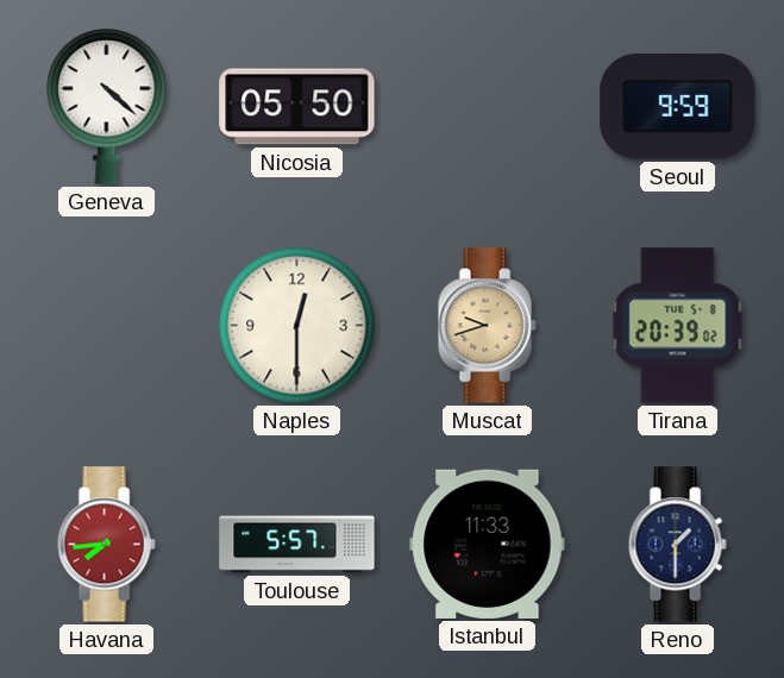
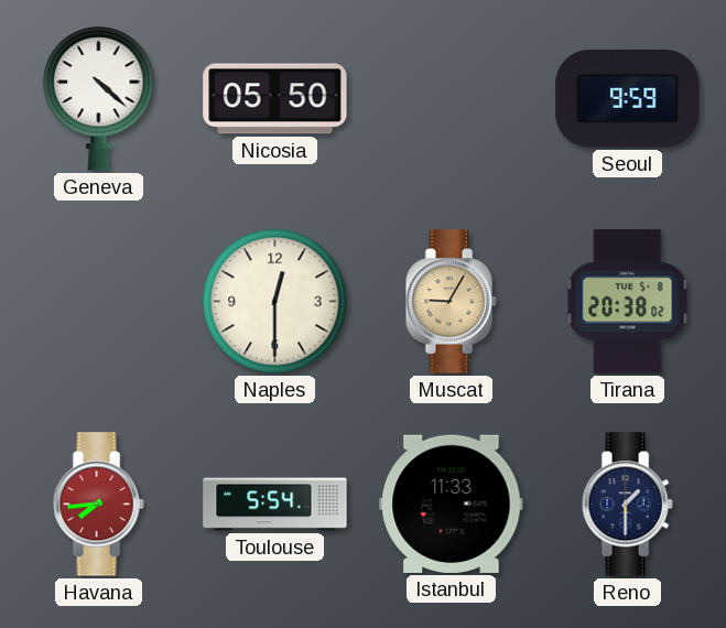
Muscat: 9:42 -> 9:05
Tirana: 20:39 -> 20:38
Toulouse: 5:57 -> 5:54
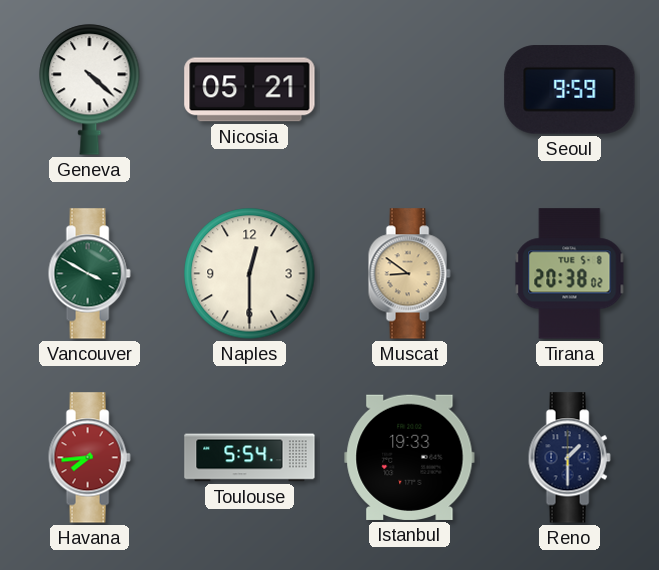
Nicosia: 05:50 -> 05:21
Vancouver: none -> 3:50
Muscat: 9:05 -> 8:51
Istanbul: 11:33 -> 19:33
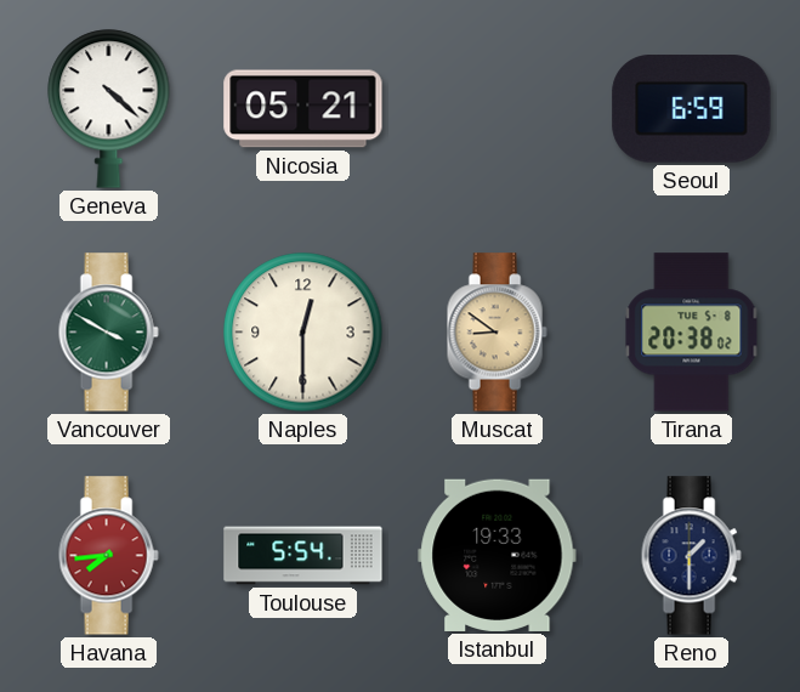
Seoul: 9:59 -> 6:59
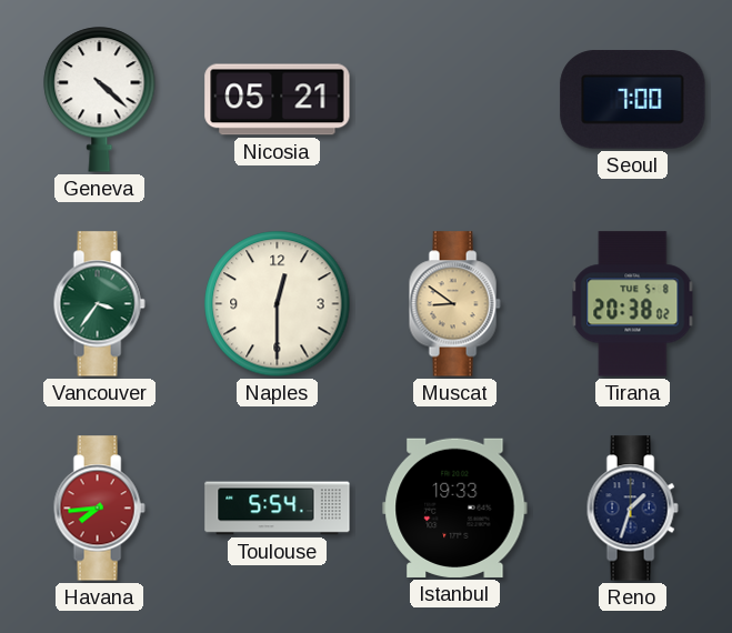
Seoul: 6:59 -> 7:00
Vancouver: 3:50 -> 3:36
Reno: 1:30 -> 1:33
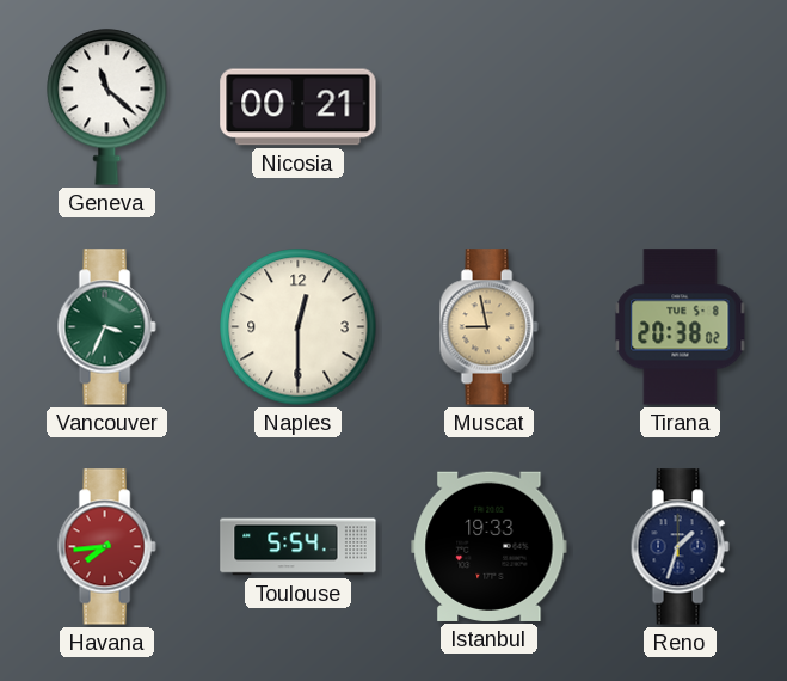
Geneva: 4:22 -> 11:22
Nicosia: 05:21 -> 00:21
Seoul: 7:00 -> none
Vancouver: 3:36 -> 3:34
Muscat: 8:51 -> 8:58
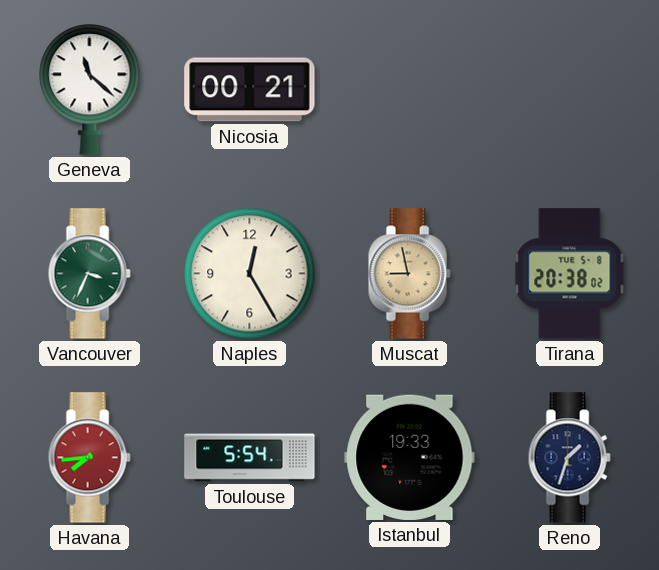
Naples: 12:30 -> 12:25
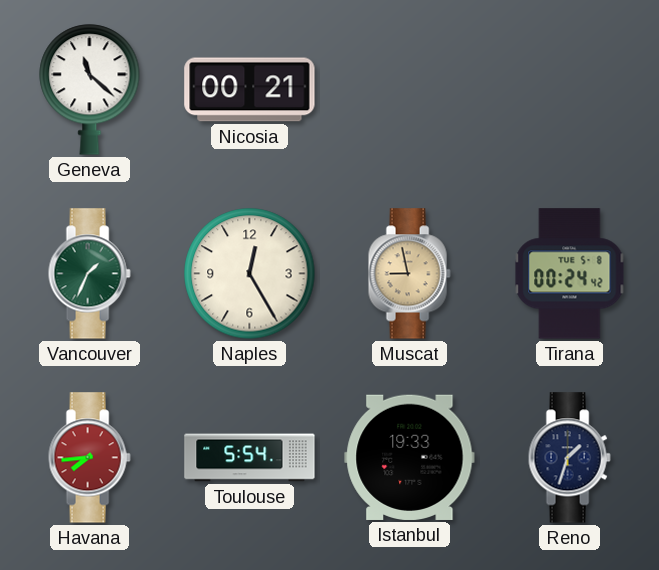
Vancouver: 3:34 -> 1:34
Tirana: 20:38 -> 00:24
